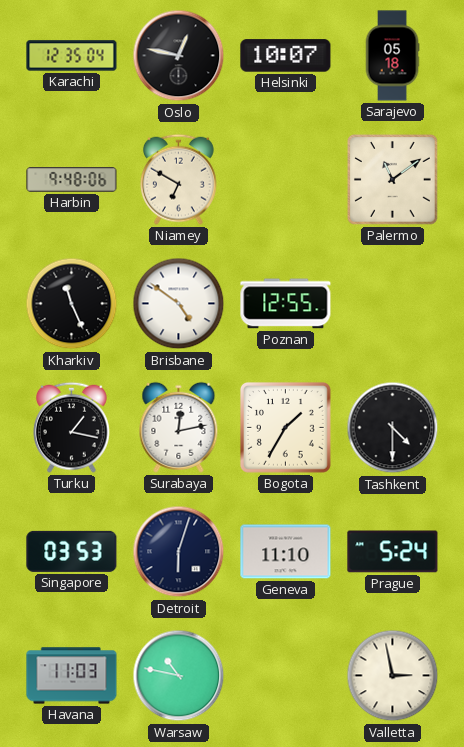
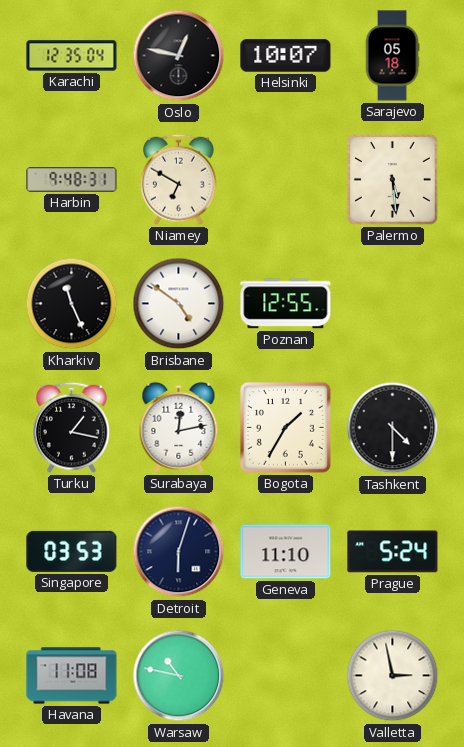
Harbin: 9:48:06 -> 9:48:31
Palermo: 11:09 -> 5:29
Havana: 11:03 -> 11:08
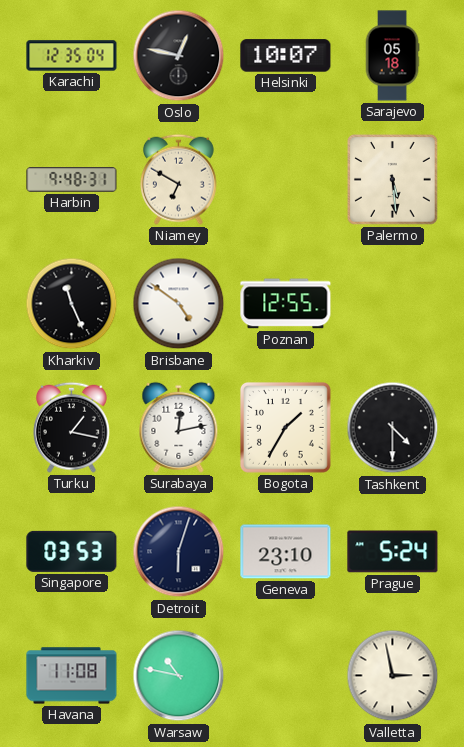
Geneva: 11:10 -> 23:10
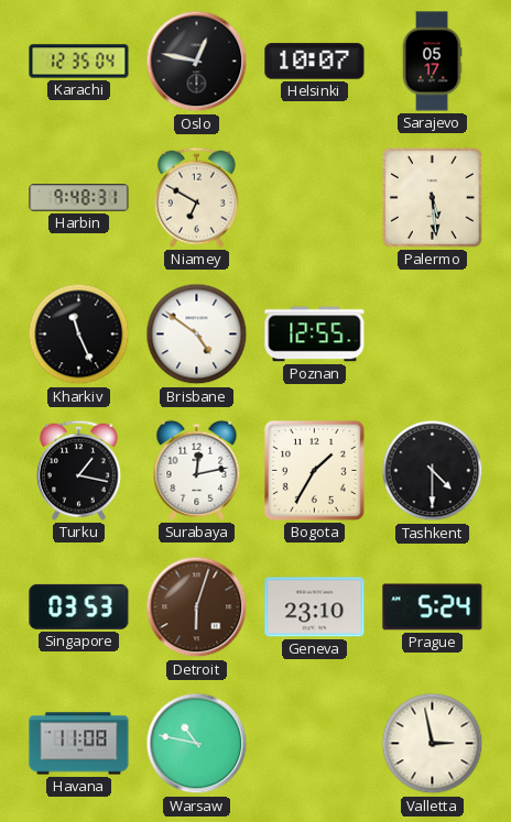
Sarajevo: 05:18 -> 05:17
Detroit dial: navy -> brown
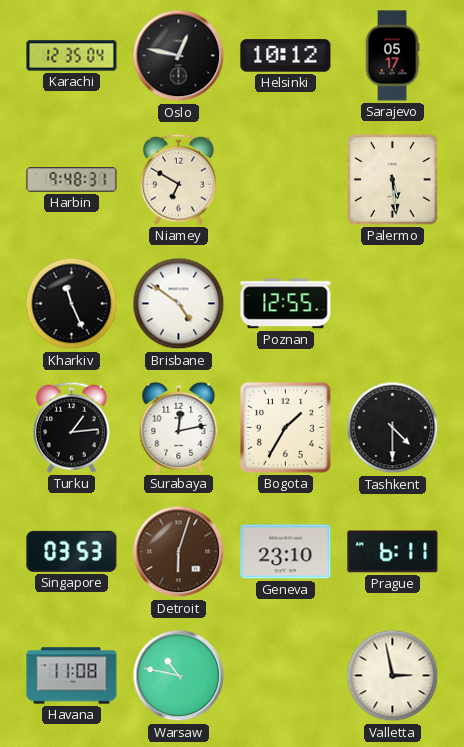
Helsinki: 10:07 -> 10:12
Turku: 1:17 -> 1:14
Prague: 5:24 -> 6:11
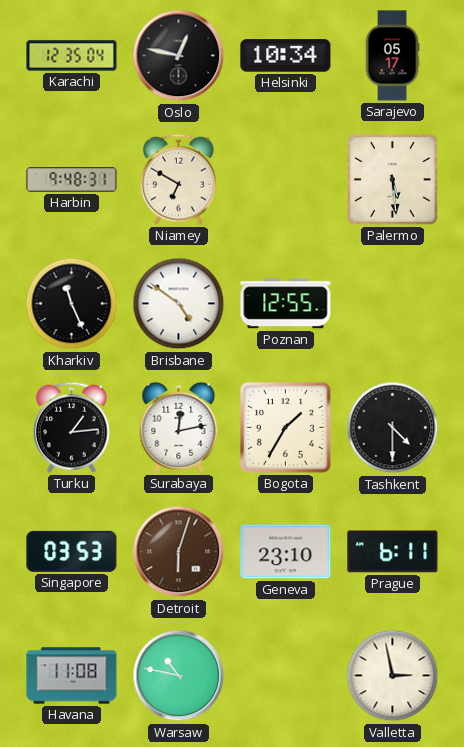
Helsinki: 10:12 -> 10:34
